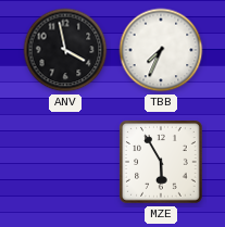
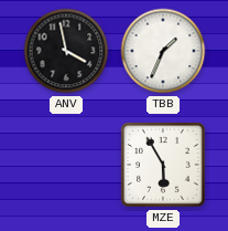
TBB: 7:34 -> 1:34
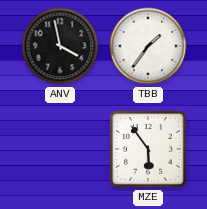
TBB: 1:34 -> 1:36
MZE: 5:55 -> 5:54
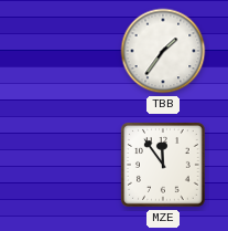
ANV: 3:58 -> none
MZE: 5:54 -> 11:54
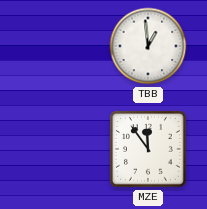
TBB: 1:36 -> 12:59
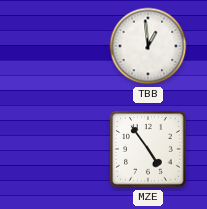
MZE: 11:54 -> 4:54
